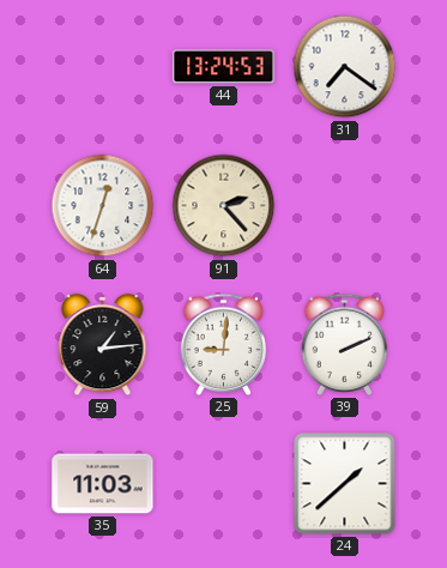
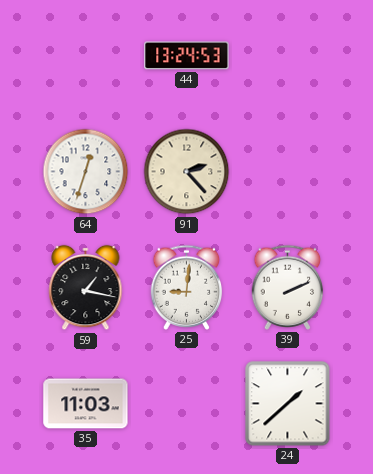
31: 7:21 -> none
59: 1:14 -> 1:17
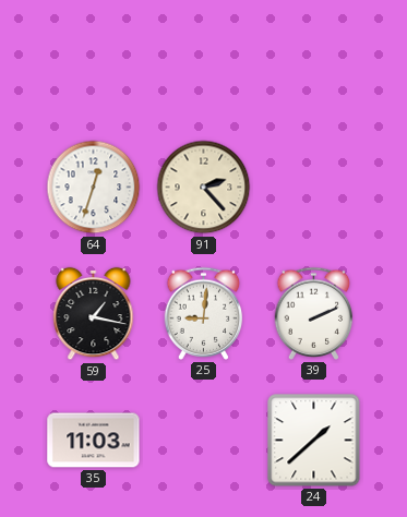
44: 13:24 -> none
